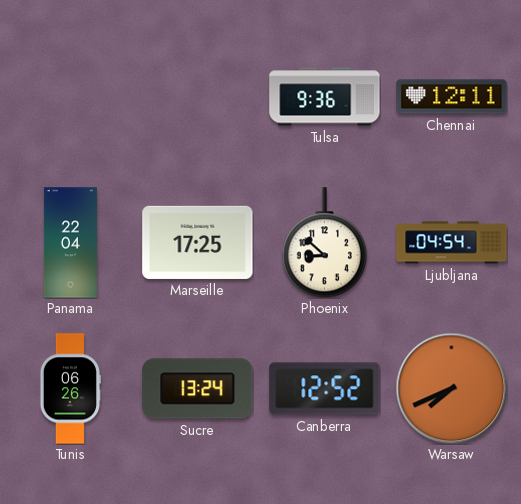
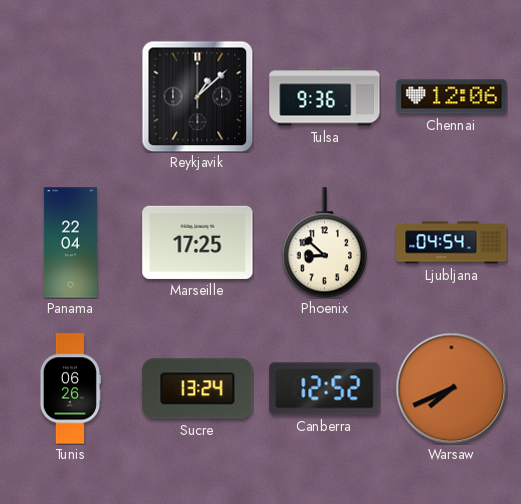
Reykjavik: none -> 1:08
Chennai: 12:11 -> 12:06
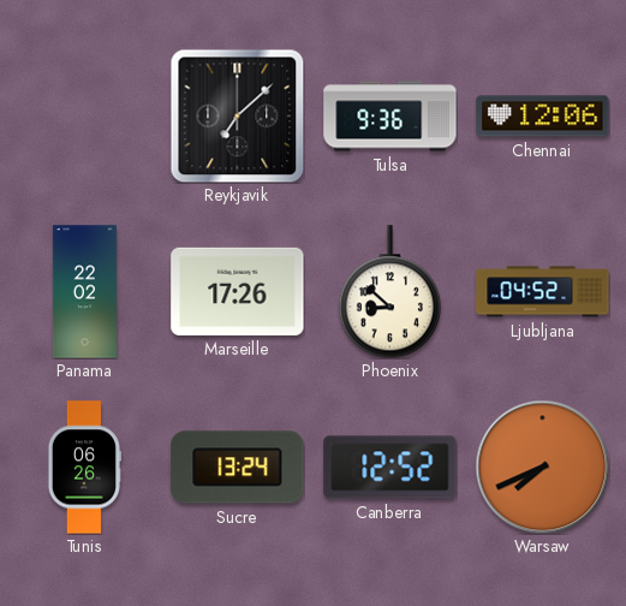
Reykjavik: 1:08 -> 7:08
Panama: 22:04 -> 22:02
Marseille: 17:25 -> 17:26
Ljubljana: 04:54 -> 04:52
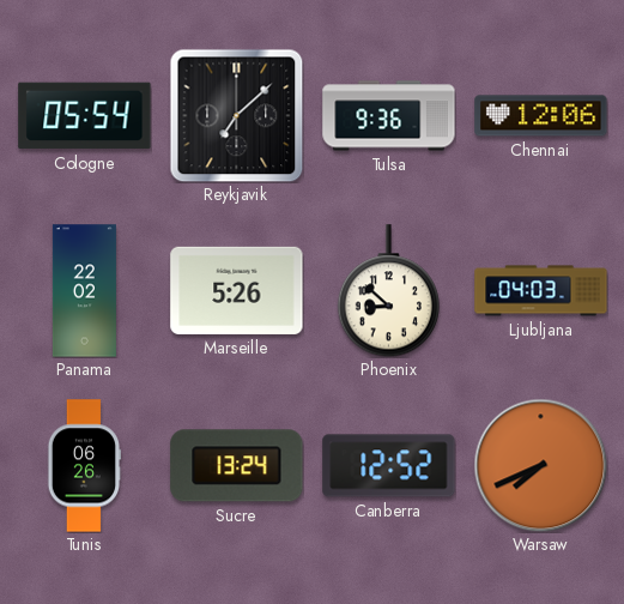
Cologne: none -> 05:54
Marseille: 17:26 -> 5:26
Ljubljana: 04:52 -> 04:03
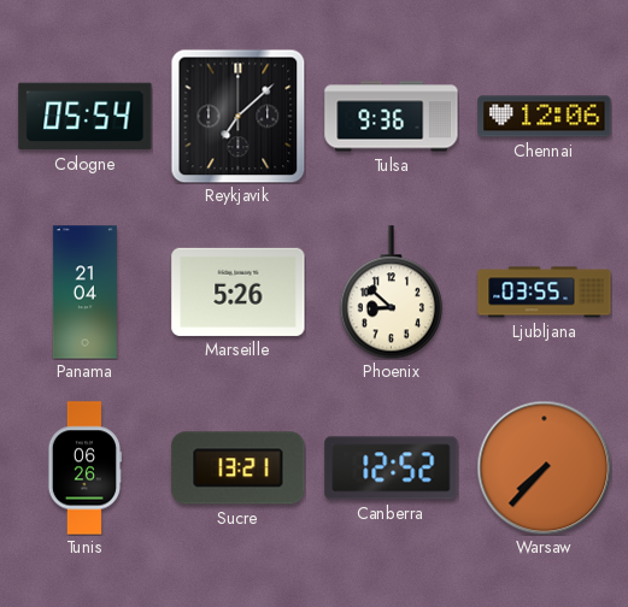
Panama: 22:02 -> 21:04
Ljubljana: 04:03 -> 03:55
Sucre: 13:24 -> 13:21
Warsaw: 7:41 -> 7:37
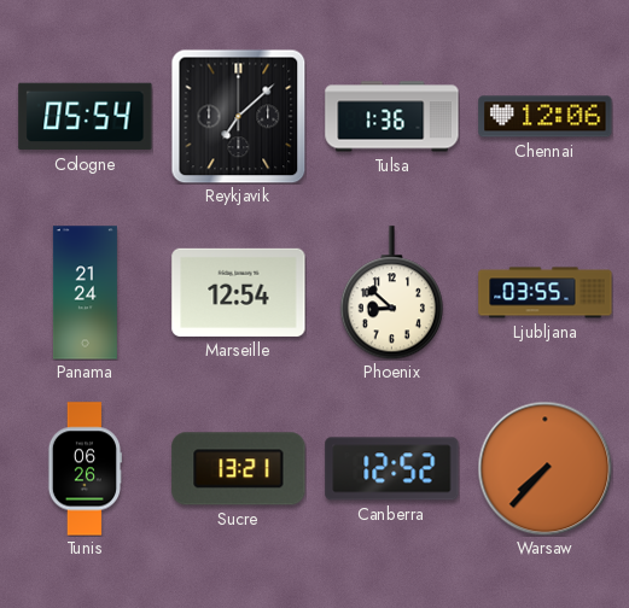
Tulsa: 9:36 -> 1:36
Panama: 21:04 -> 21:24
Marseille: 5:26 -> 12:54
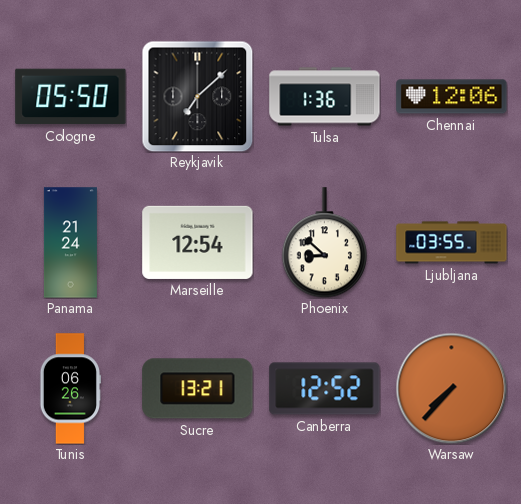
Cologne: 05:54 -> 05:50
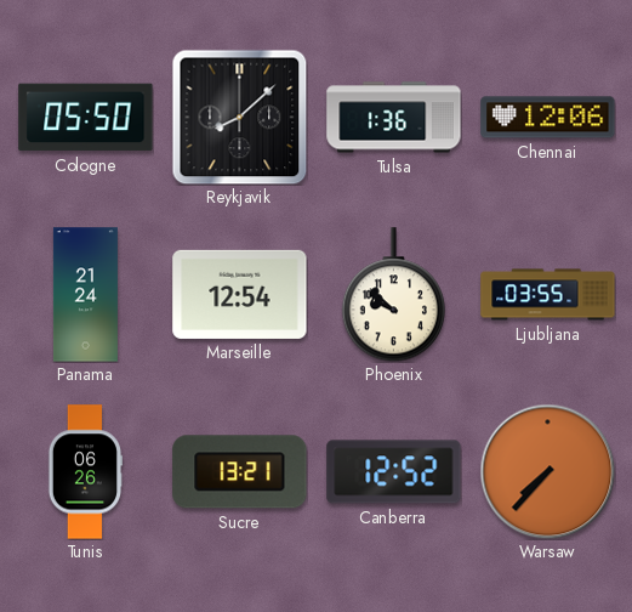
Reykjavik: 7:08 -> 8:08
Phoenix: 8:52 -> 9:52
